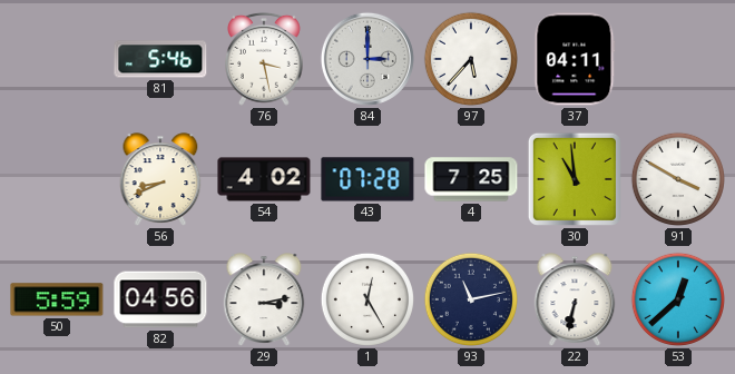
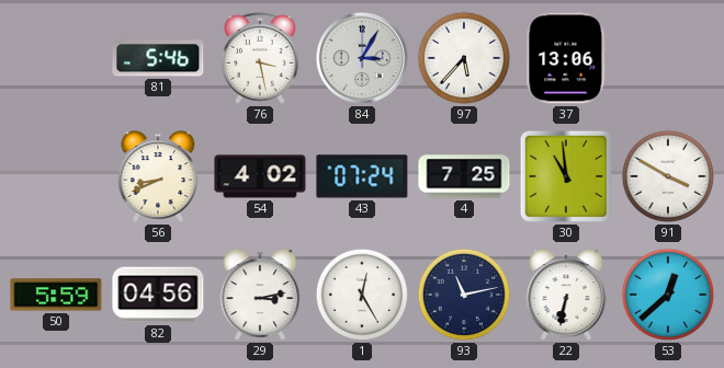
84: 3:00 -> 3:05
37: 04:11 -> 13:06
43: 07:28 -> 07:24
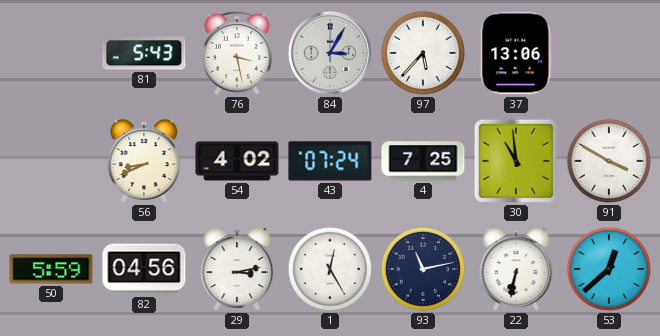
81: 5:46 -> 5:43
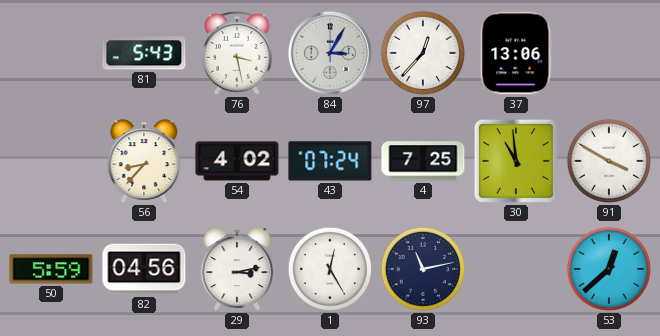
97: 5:37 -> 12:37
56: 8:41 -> 8:37
22: 6:32 -> none
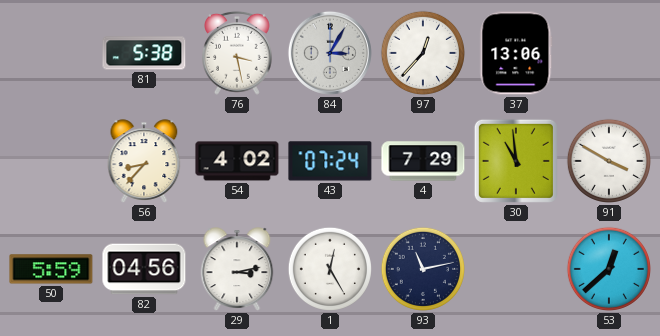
81: 5:43 -> 5:38
4: 7:25 -> 7:29
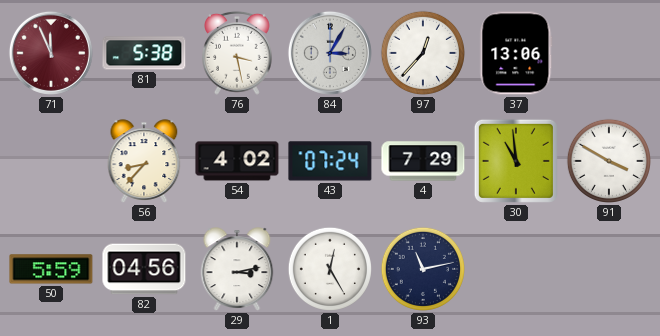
71: none -> 11:56
53: 12:38 -> none
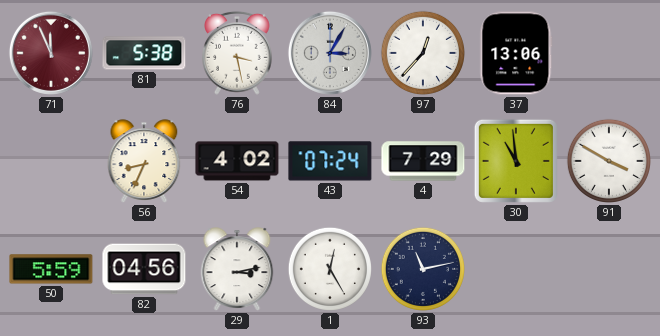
56: 8:37 -> 8:34
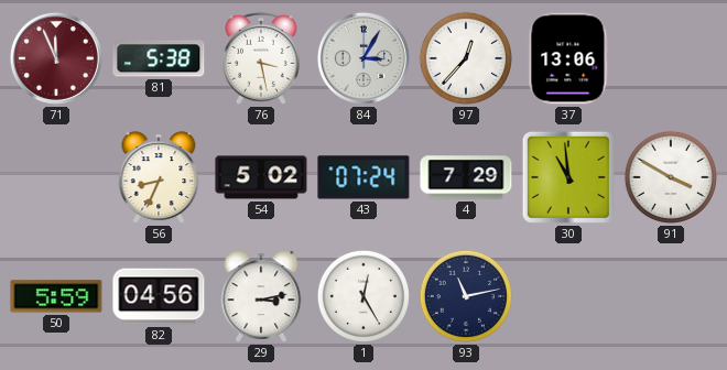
54: 4:02 -> 5:02
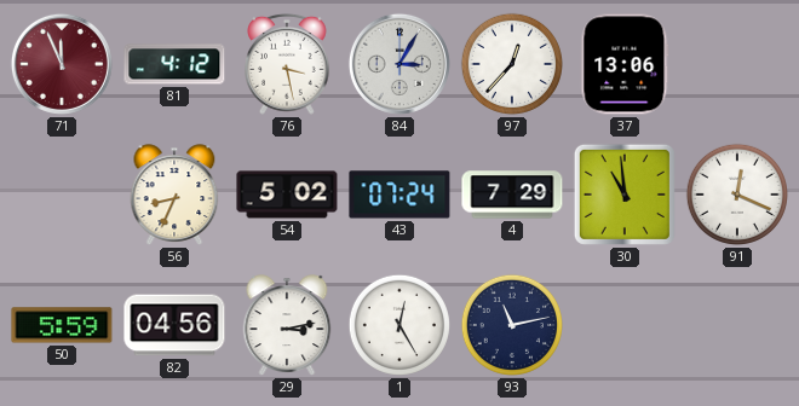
81: 5:38 -> 4:12
91: 3:50 -> 12:19
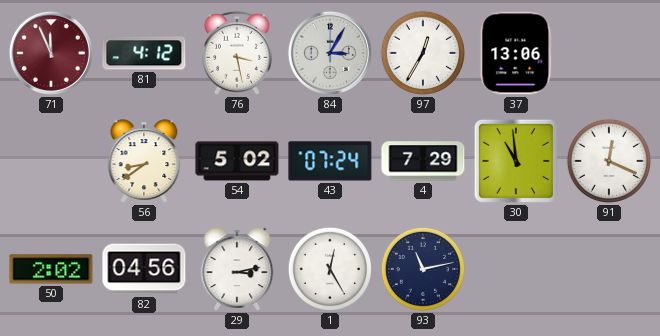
97: 12:37 -> 12:35
56: 8:34 -> 8:39
50: 5:59 -> 2:02
